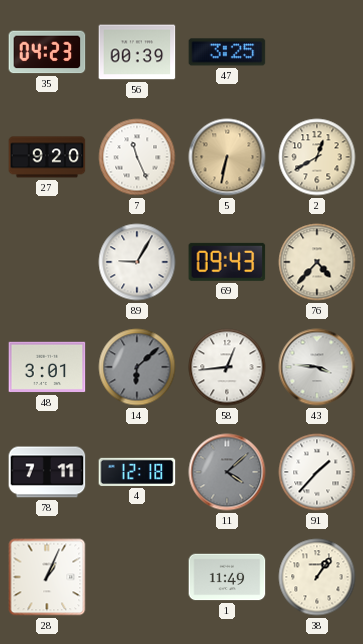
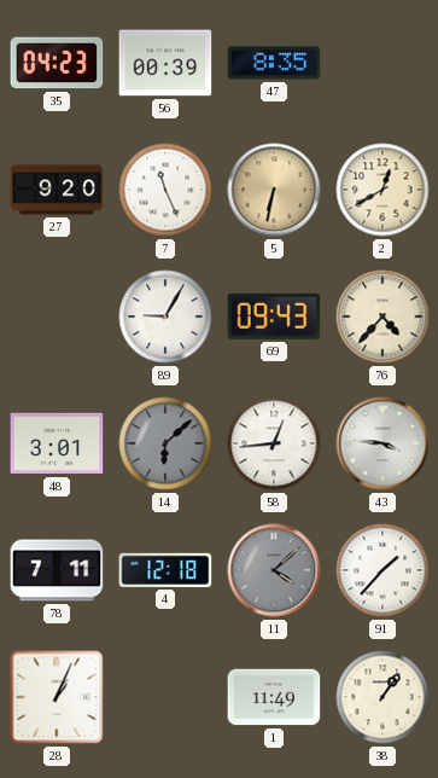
47: 3:25 -> 8:35
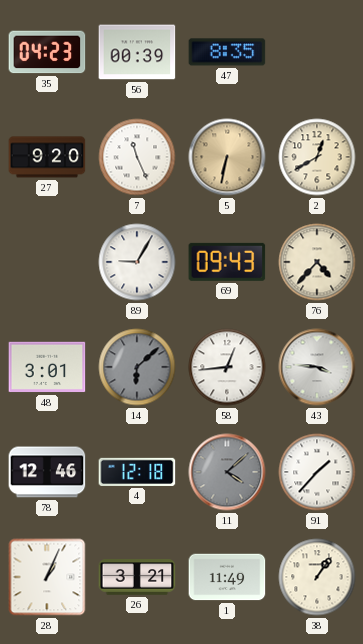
78: 7:11 -> 12:46
26: none -> 3:21
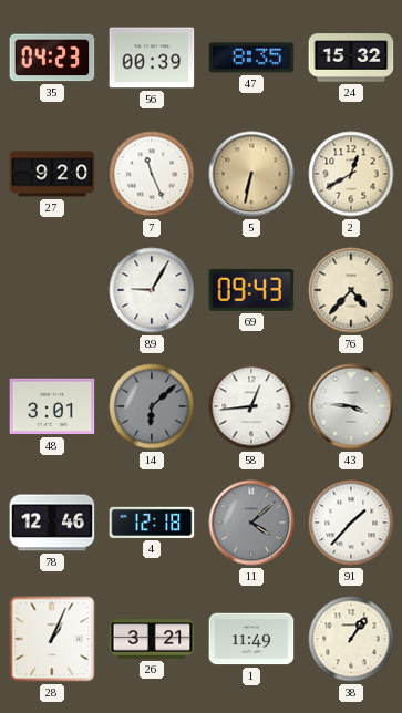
24: none -> 15:32
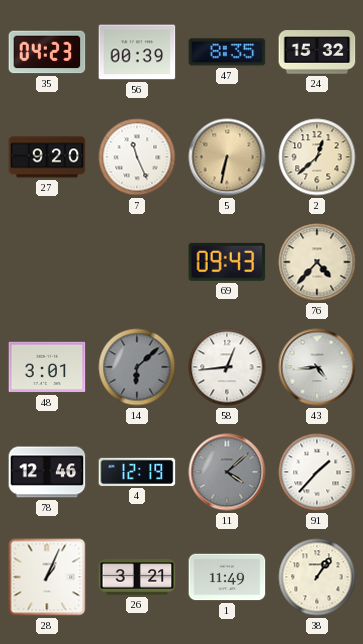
2: 12:40 -> 12:38
89: 9:05 -> none
43: 3:46 -> 4:44
4: 12:18 -> 12:19
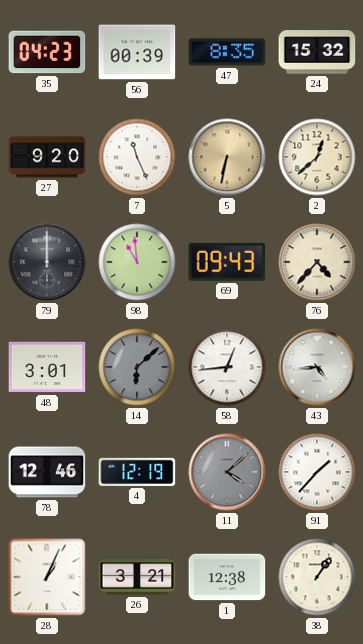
79: none -> 12:00
98: none -> 10:59
1: 11:49 -> 12:38
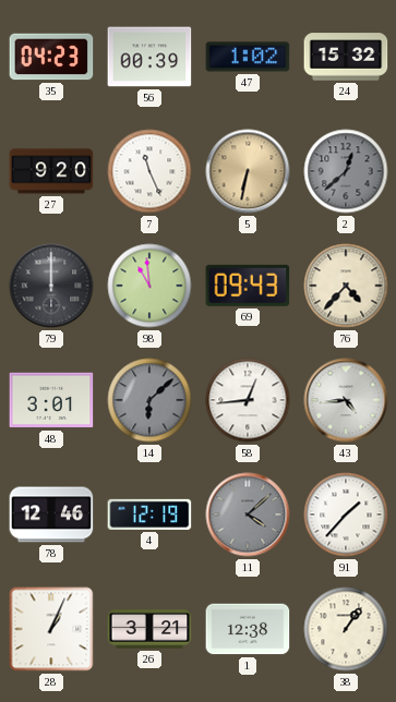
47: 8:35 -> 1:02
2 dial: cream -> grey
